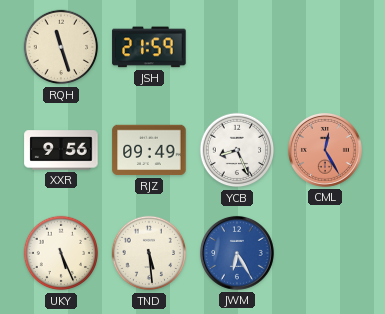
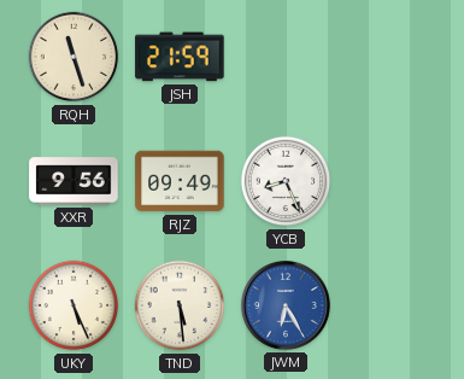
CML: 12:25 -> none
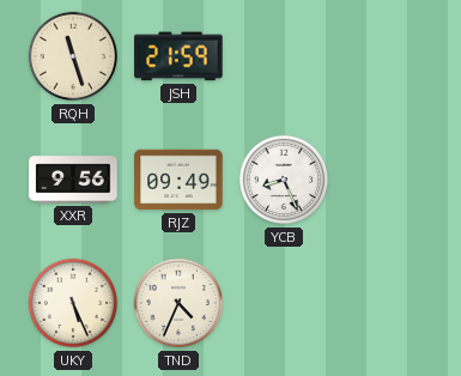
TND: 5:29 -> 4:34
JWM: 6:25 -> none
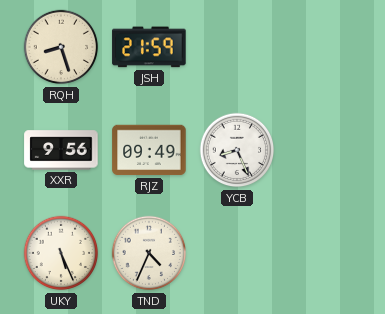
RQH: 11:27 -> 8:27
